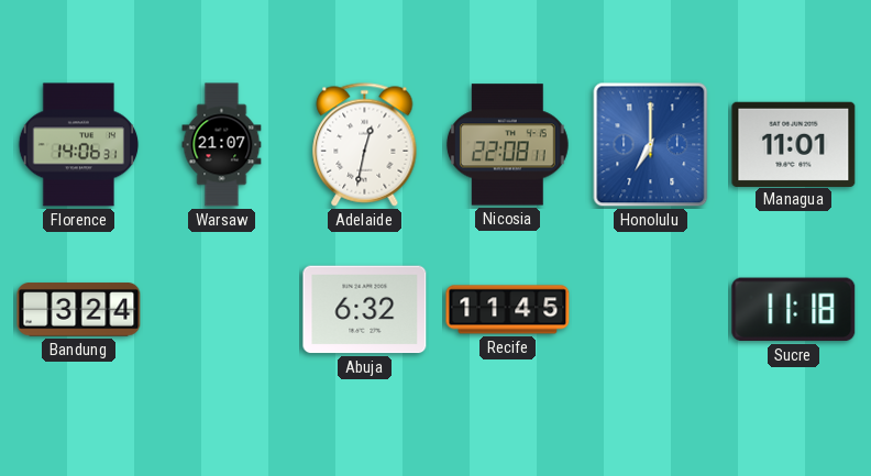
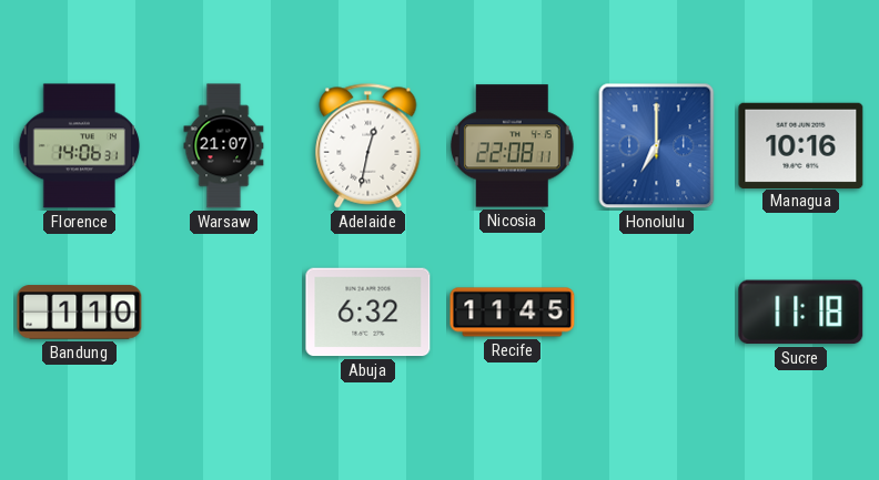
Managua: 11:01 -> 10:16
Bandung: 3:24 -> 1:10
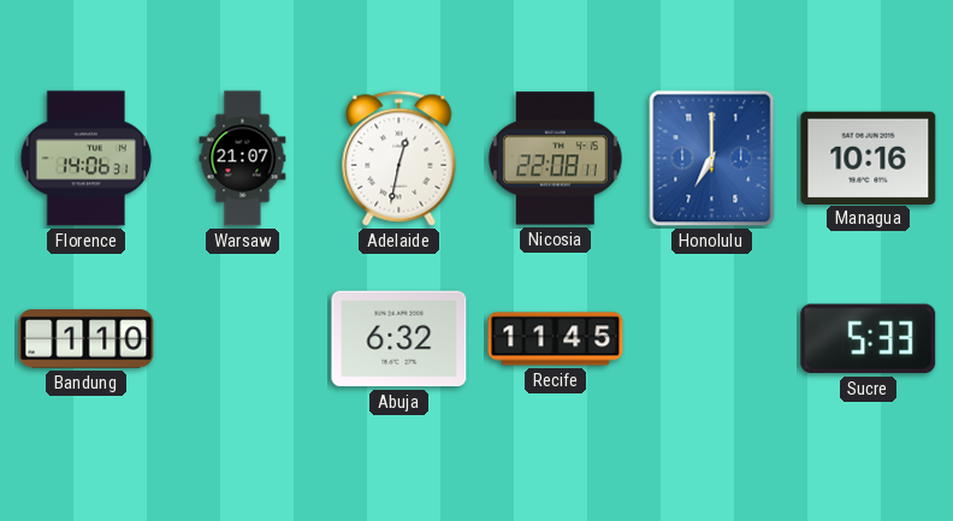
Sucre: 11:18 -> 5:33
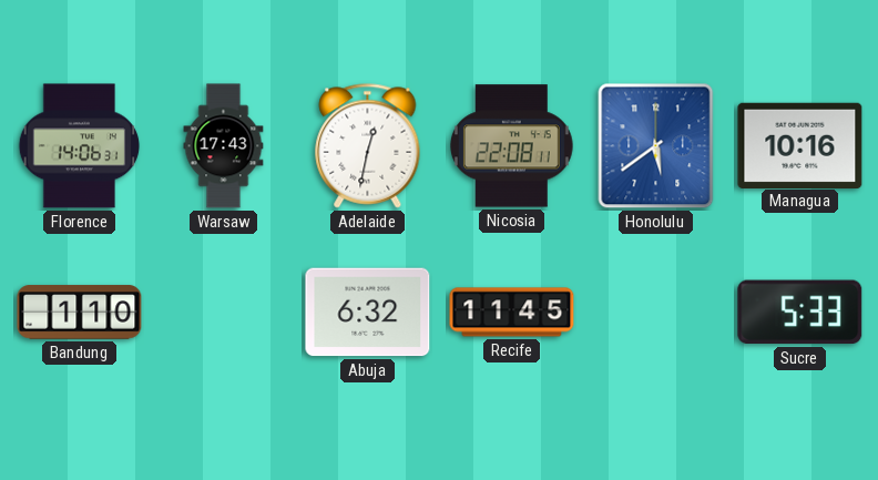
Warsaw: 21:07 -> 17:43
Honolulu: 7:00 -> 5:39
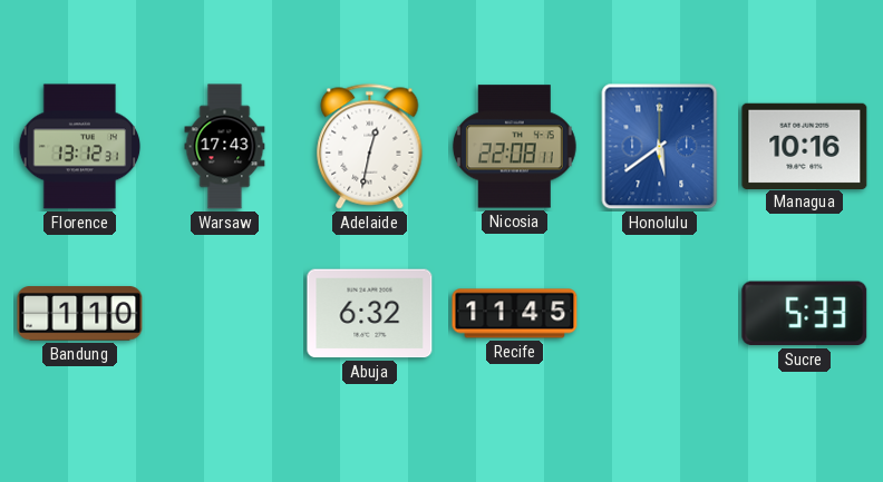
Florence: 14:06 -> 13:12
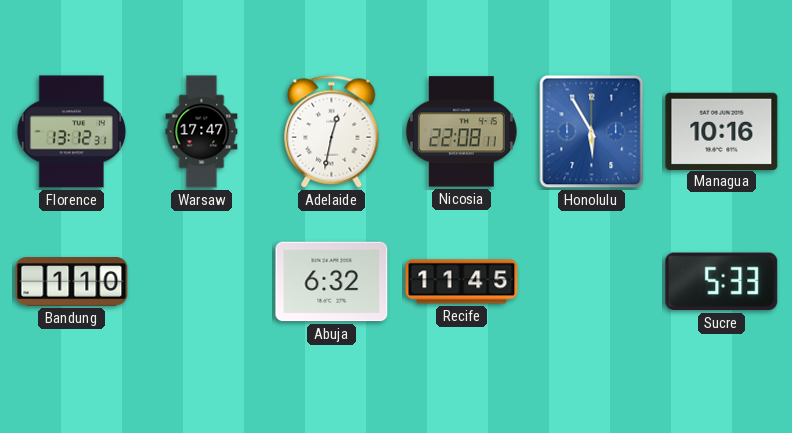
Warsaw: 17:43 -> 17:47
Honolulu: 5:39 -> 5:55
